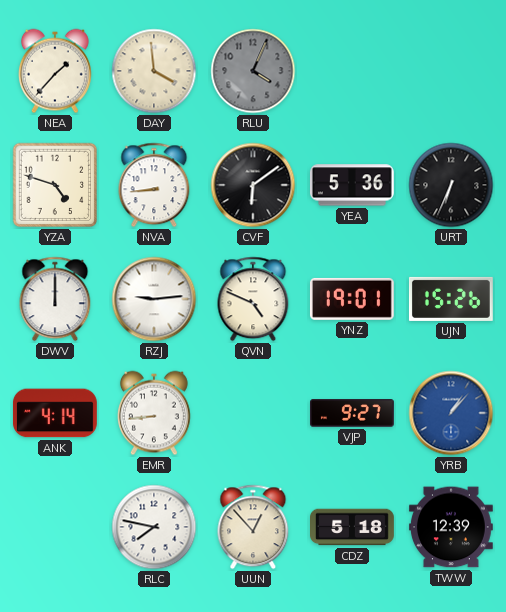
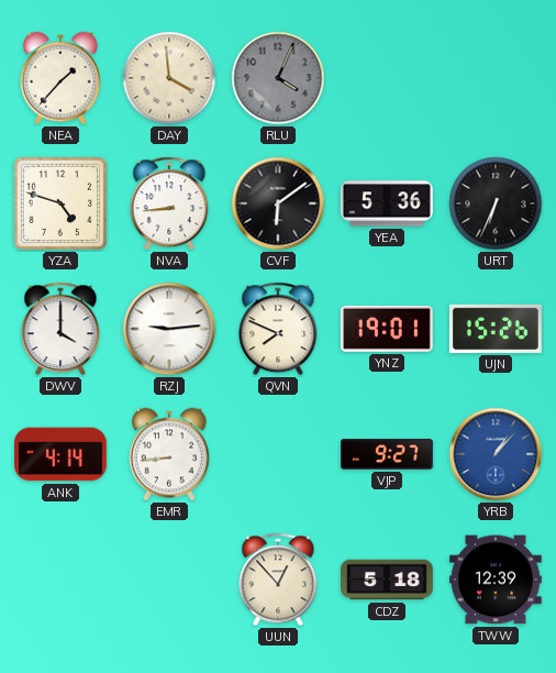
DWV: 12:00 -> 4:00
QVN: 4:49 -> 7:49
RLC: 7:47 -> none
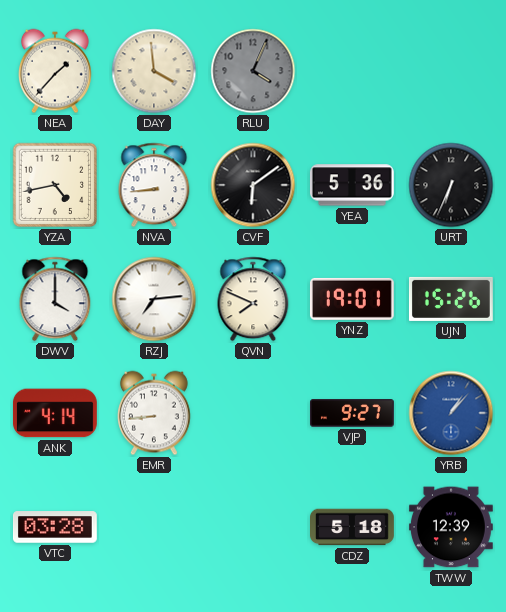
YZA: 4:48 -> 4:43
RZJ: 9:14 -> 7:14
VTC: none -> 03:28
UUN: 12:53 -> none
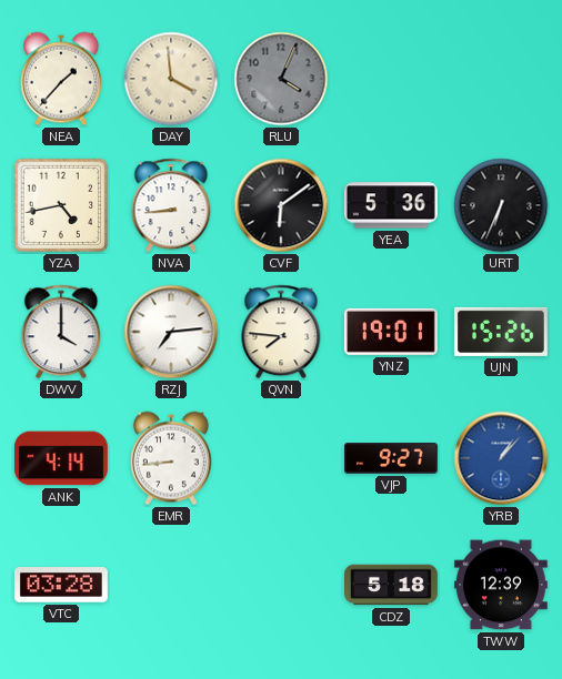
QVN: 7:49 -> 7:46
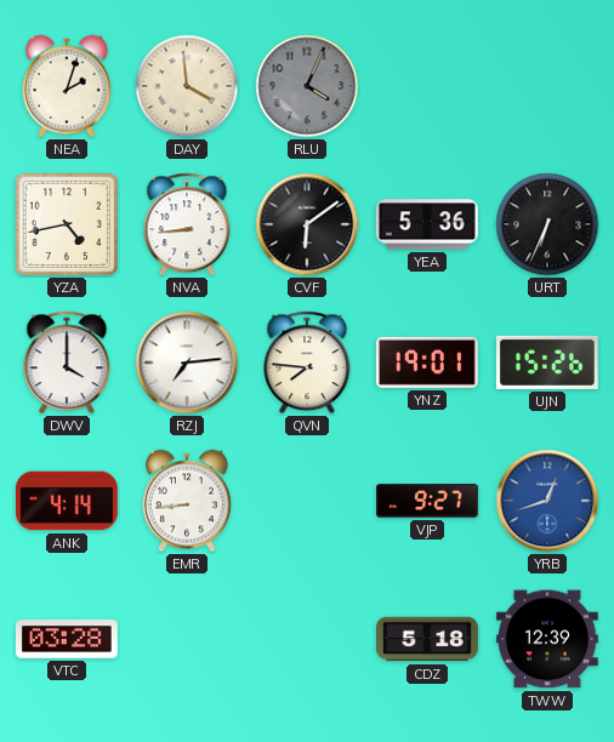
NEA: 1:37 -> 2:03
YRB: 1:07 -> 12:42
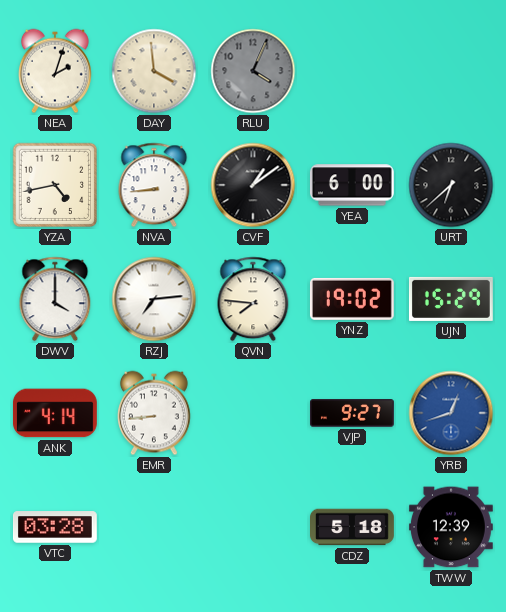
CVF: 6:09 -> 1:09
YEA: 5:36 -> 6:00
URT: 6:34 -> 6:38
YNZ: 19:01 -> 19:02
UJN: 15:26 -> 15:29
